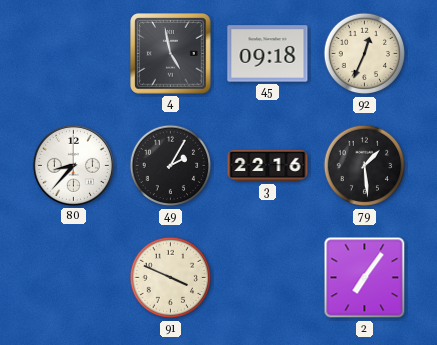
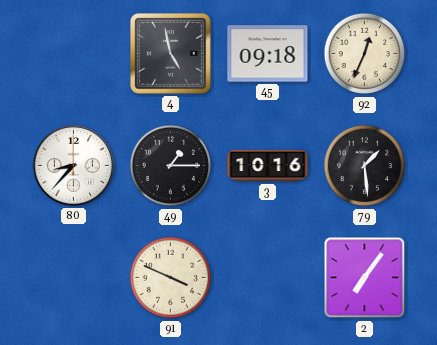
49: 2:05 -> 1:15
3: 22:16 -> 10:16
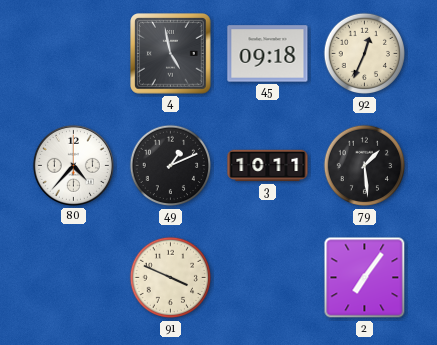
80: 8:37 -> 4:37
49: 1:15 -> 1:11
3: 10:16 -> 10:11
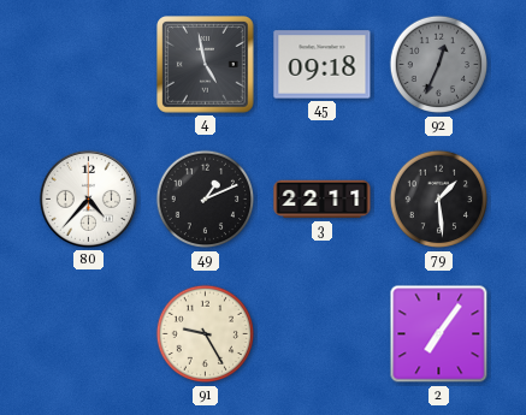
92 dial: cream -> grey
3: 10:11 -> 22:11
91: 3:49 -> 9:25
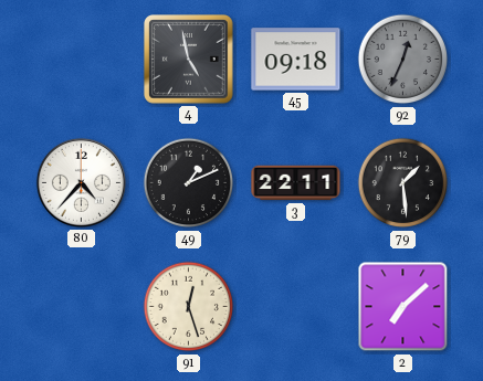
91: 9:25 -> 12:27
2: 7:06 -> 7:08
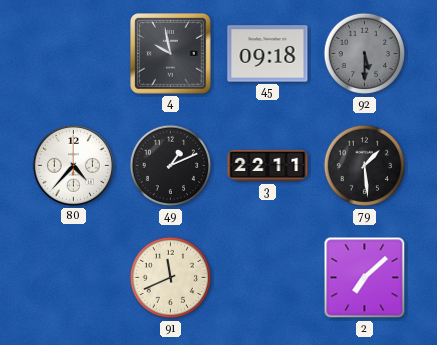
4: 4:58 -> 9:58
92: 12:34 -> 5:30
91: 12:27 -> 11:41
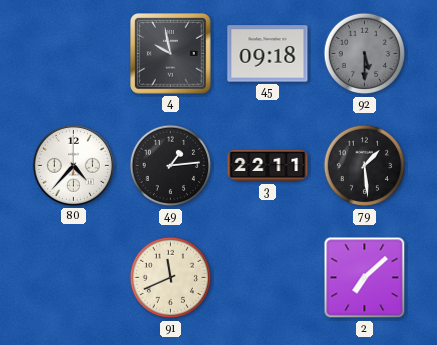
49: 1:11 -> 1:14
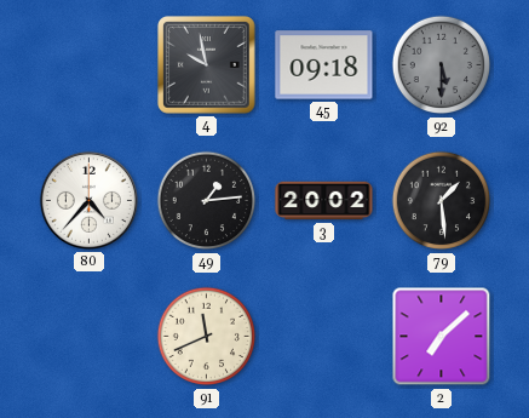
3: 22:11 -> 20:02
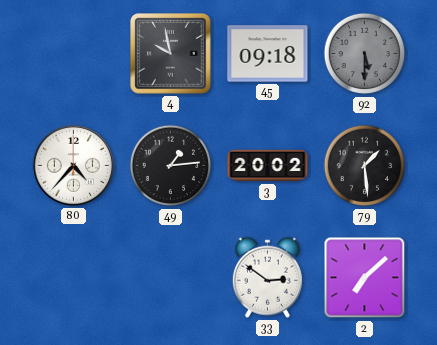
91: 11:41 -> none
33: none -> 2:51
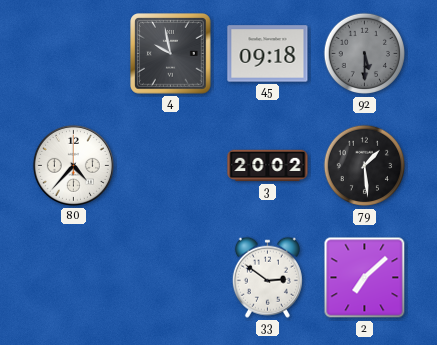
49: 1:14 -> none
